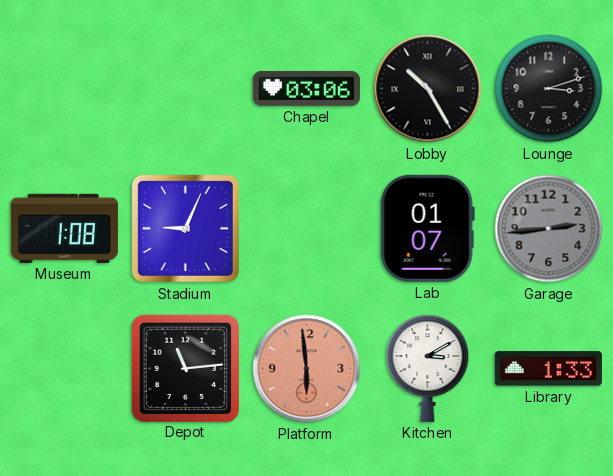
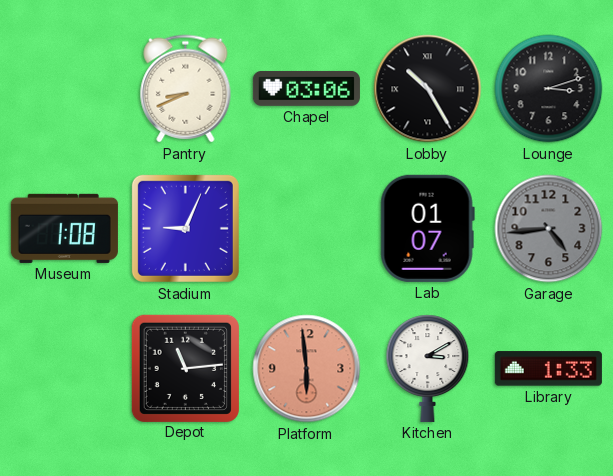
Pantry: none -> 8:41
Garage: 2:44 -> 4:44
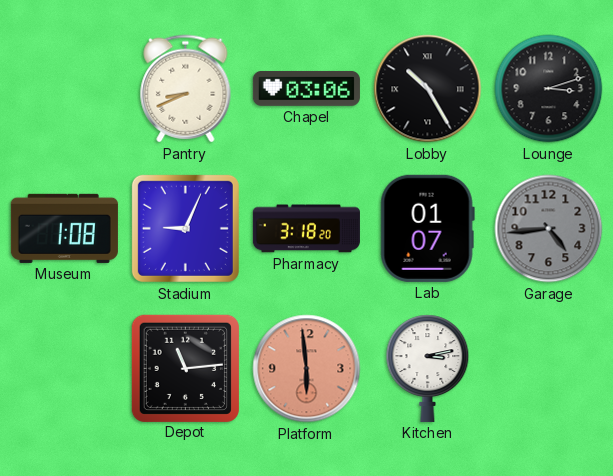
Pharmacy: none -> 3:18
Kitchen: 3:10 -> 3:13
Library: 1:33 -> none
